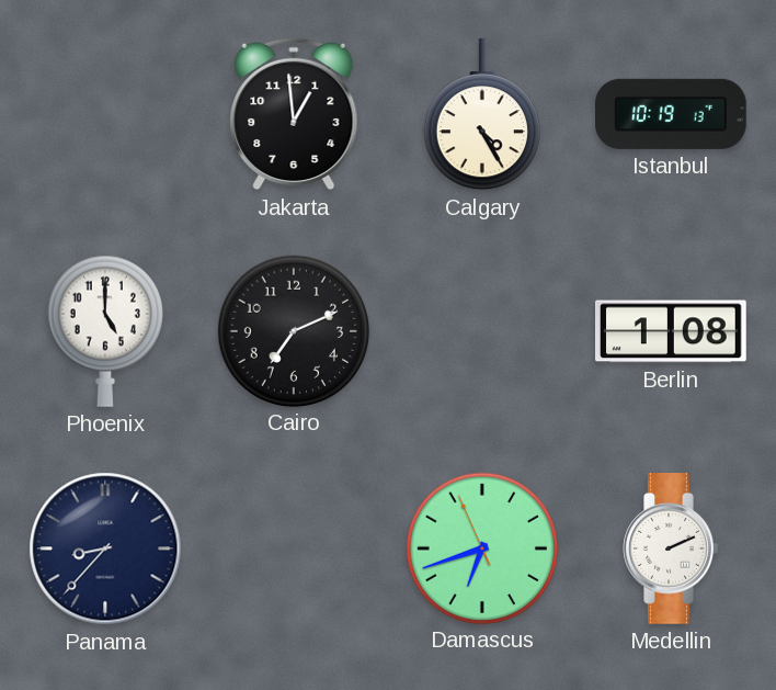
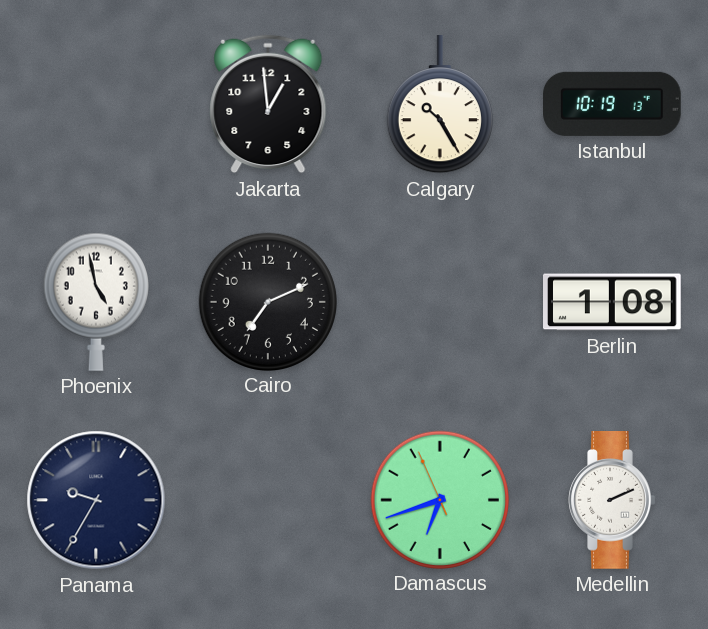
Calgary: 4:25 -> 10:25
Phoenix: 5:00 -> 4:58
Panama: 8:37 -> 9:35
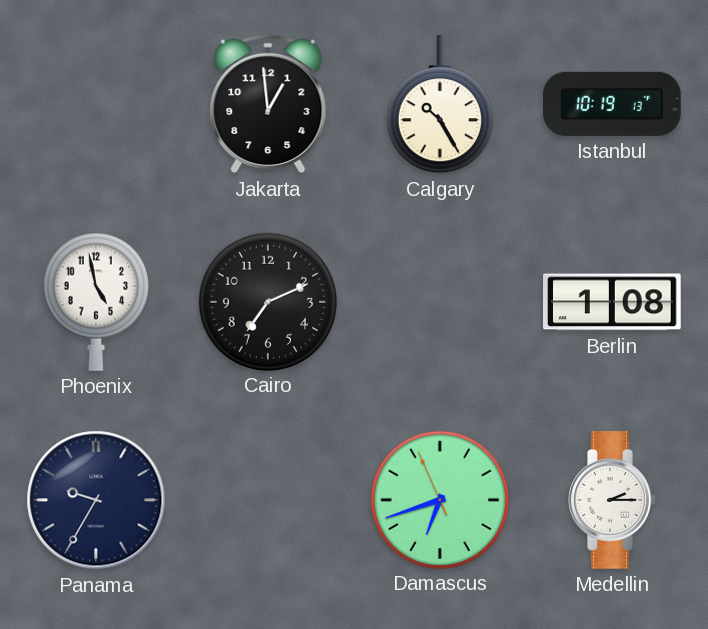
Medellin: 2:11 -> 2:15
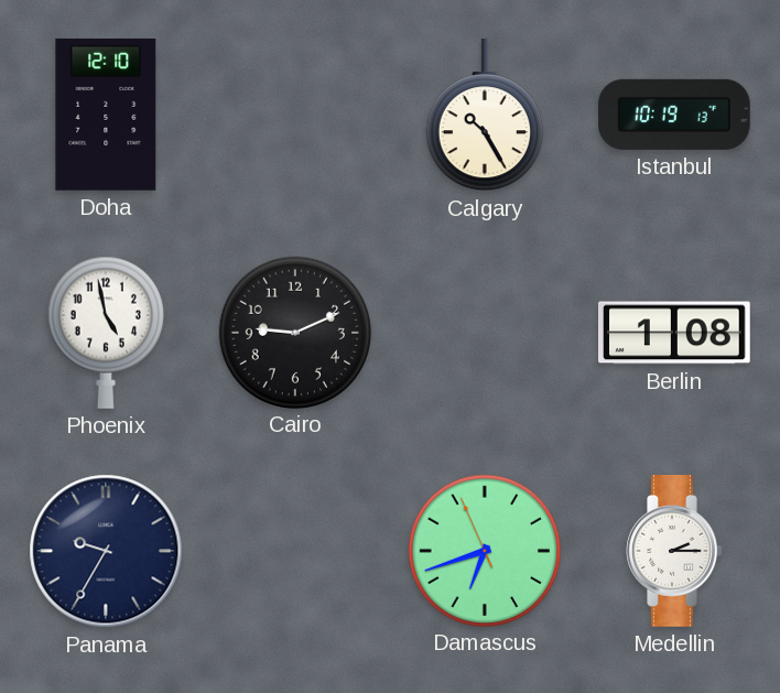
Doha: none -> 12:10
Jakarta: 12:59 -> none
Cairo: 7:11 -> 9:11
